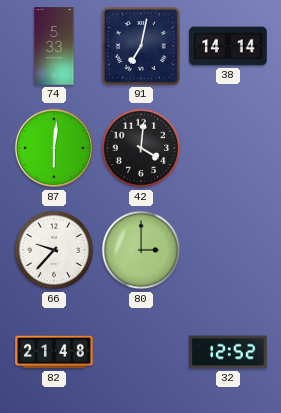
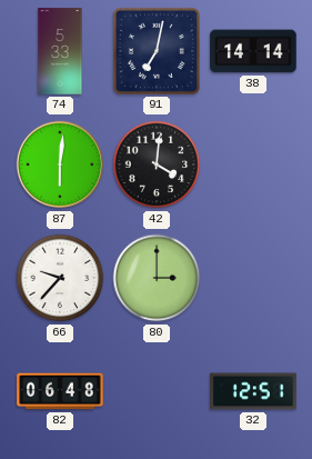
82: 21:48 -> 06:48
32: 12:52 -> 12:51
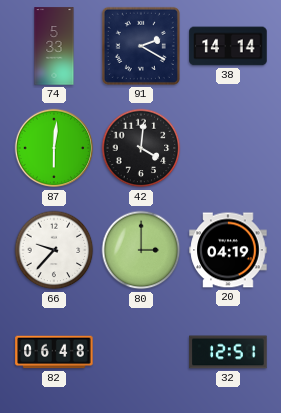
91: 7:02 -> 2:20
20: none -> 04:19
